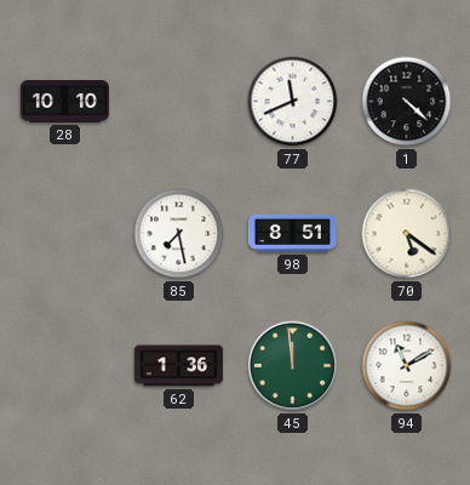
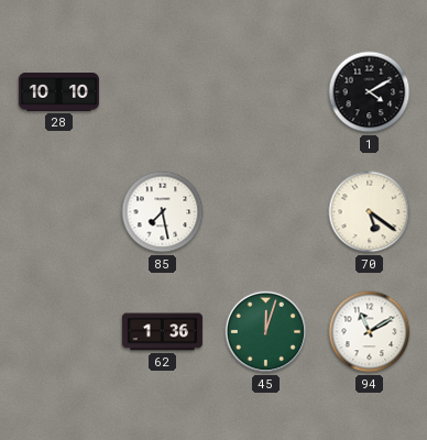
77: 11:41 -> none
1: 4:22 -> 4:10
98: 8:51 -> none
45: 11:59 -> 12:03
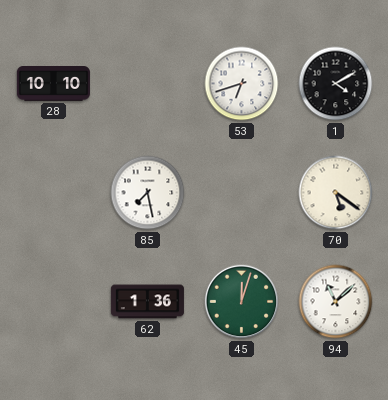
53: none -> 6:42
94: 11:10 -> 11:08
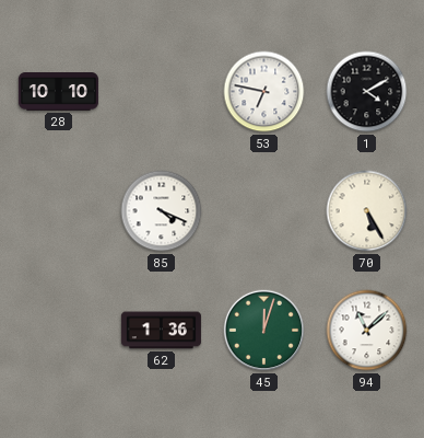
53: 6:42 -> 6:47
85: 7:28 -> 4:19
70: 5:21 -> 5:25
